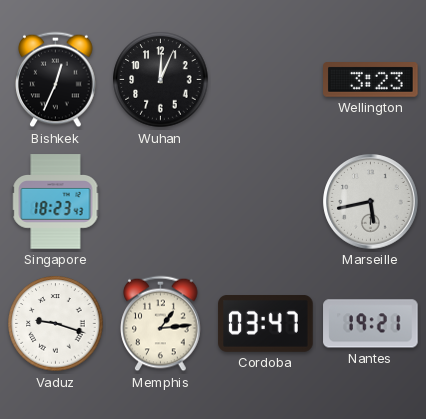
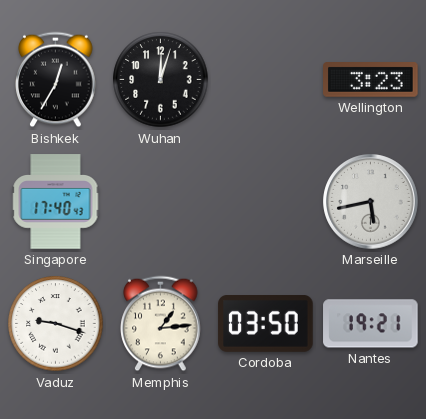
Bishkek: 12:34 -> 12:35
Wuhan: 12:04 -> 12:03
Singapore: 18:23 -> 17:40
Cordoba: 03:47 -> 03:50
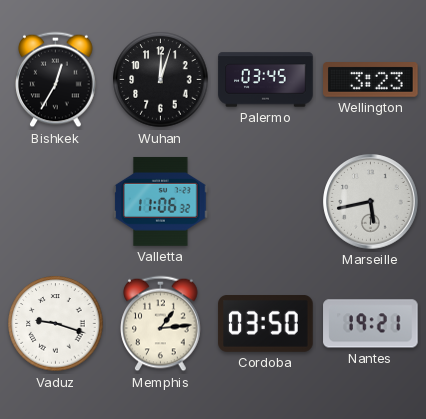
Palermo: none -> 03:45
Singapore: 17:40 -> none
Valletta: none -> 11:06
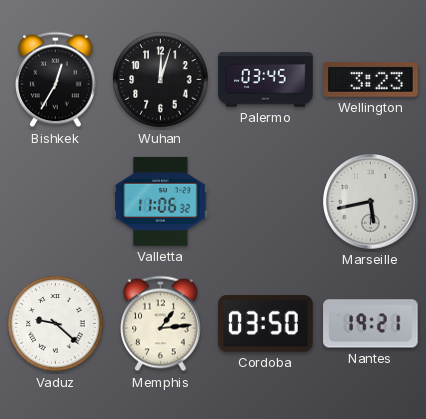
Vaduz: 9:18 -> 9:22
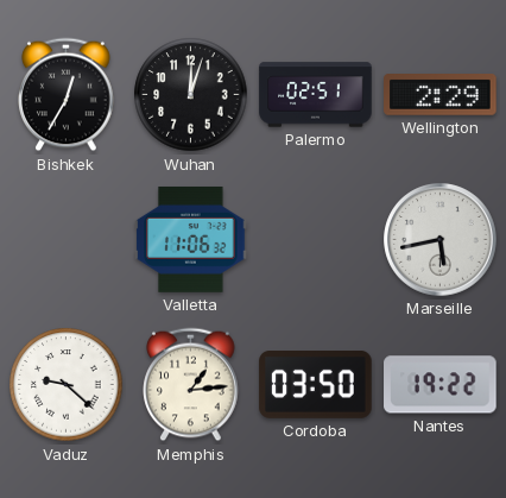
Palermo: 03:45 -> 02:51
Wellington: 3:23 -> 2:29
Nantes: 19:21 -> 19:22
